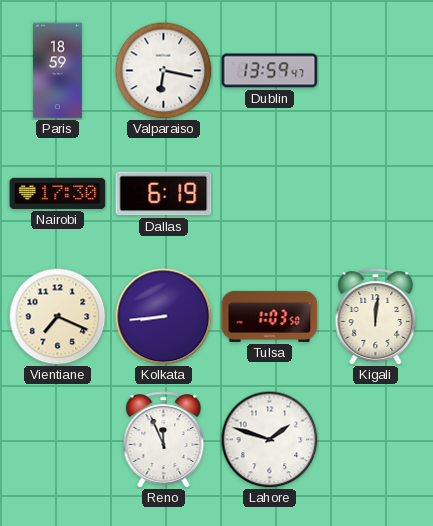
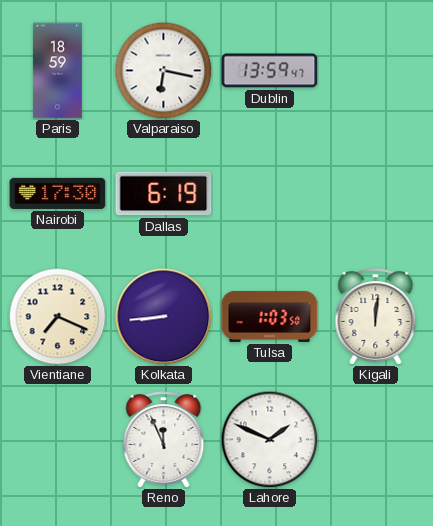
Lahore: 1:48 -> 1:49
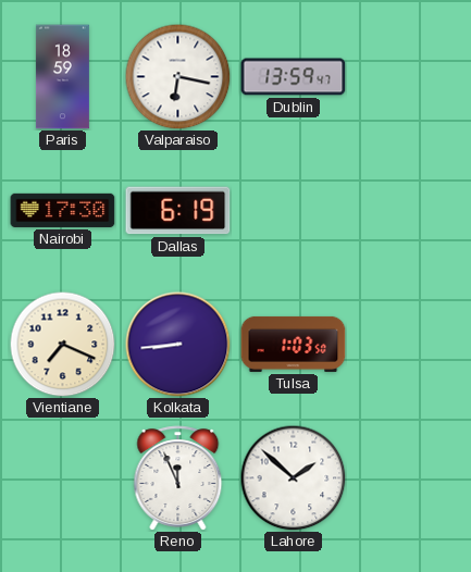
Kigali: 12:01 -> none
Lahore: 1:49 -> 1:52
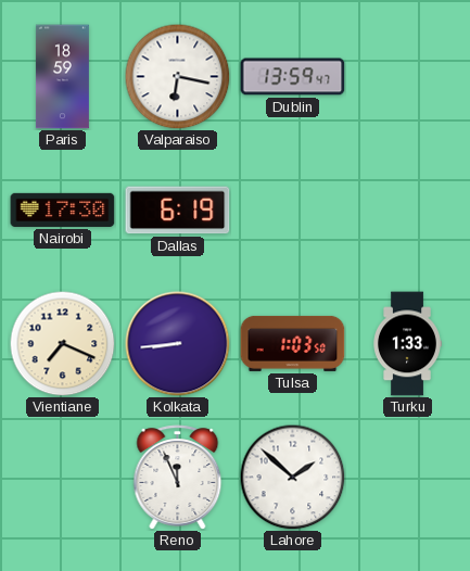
Turku: none -> 1:33
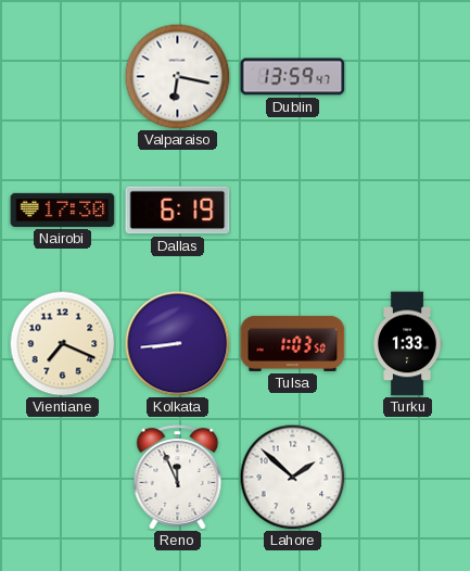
Paris: 18:59 -> none
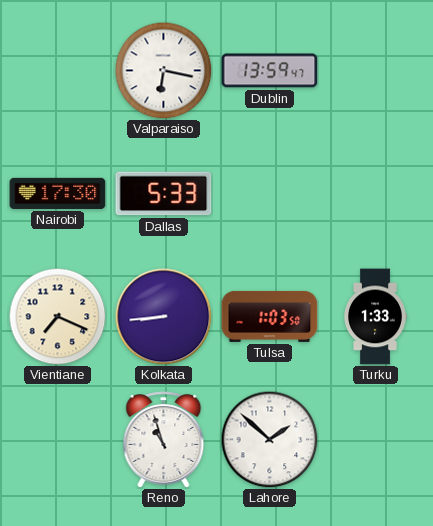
Dallas: 6:19 -> 5:33
Reno: 11:56 -> 10:57
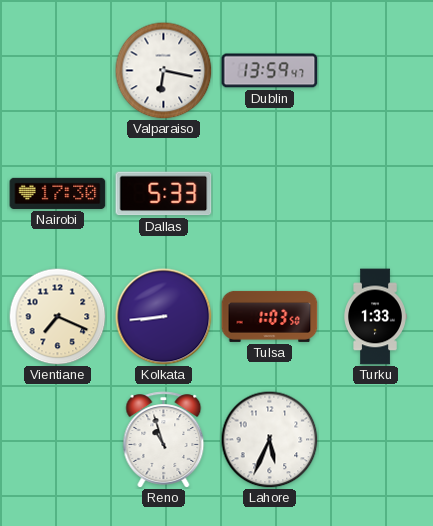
Lahore: 1:52 -> 5:34
